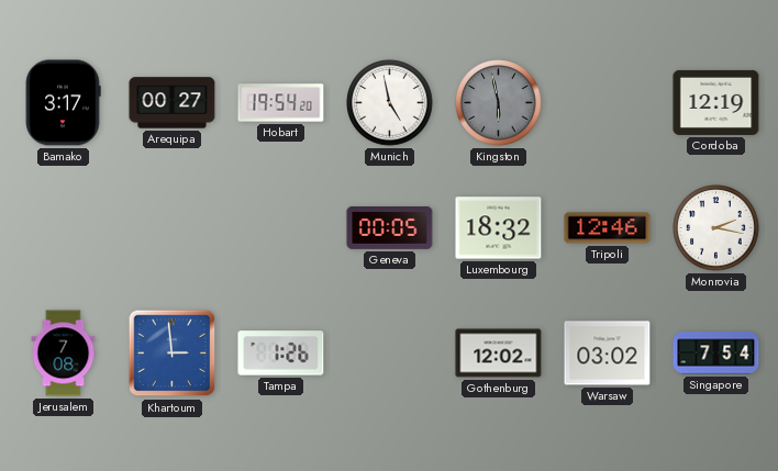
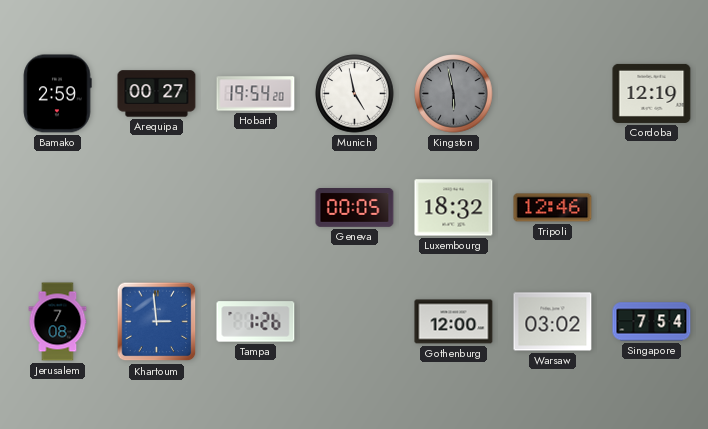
Bamako: 3:17 -> 2:59
Monrovia: 2:17 -> none
Gothenburg: 12:02 -> 12:00
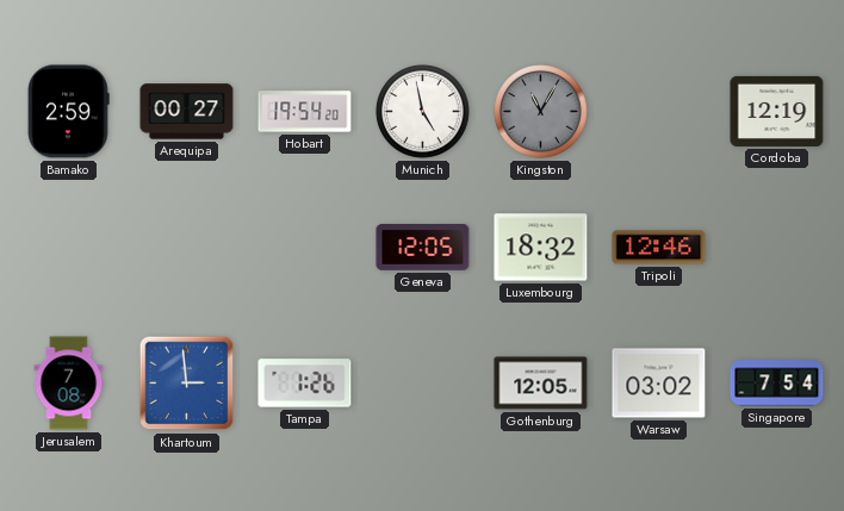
Kingston: 5:58 -> 11:05
Geneva: 00:05 -> 12:05
Gothenburg: 12:00 -> 12:05
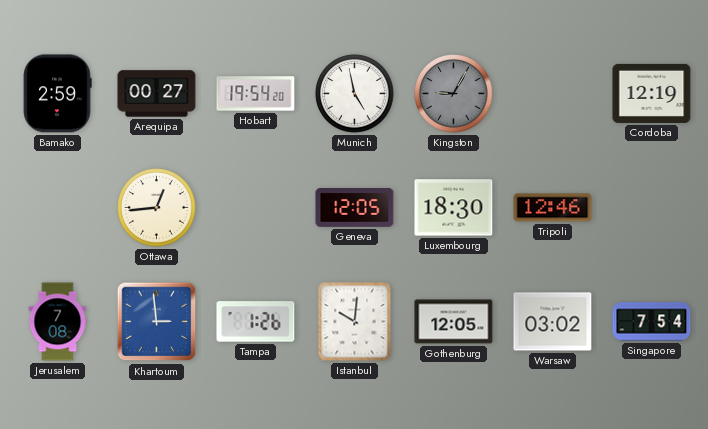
Kingston: 11:05 -> 9:05
Ottawa: none -> 12:44
Luxembourg: 18:32 -> 18:30
Istanbul: none -> 10:01
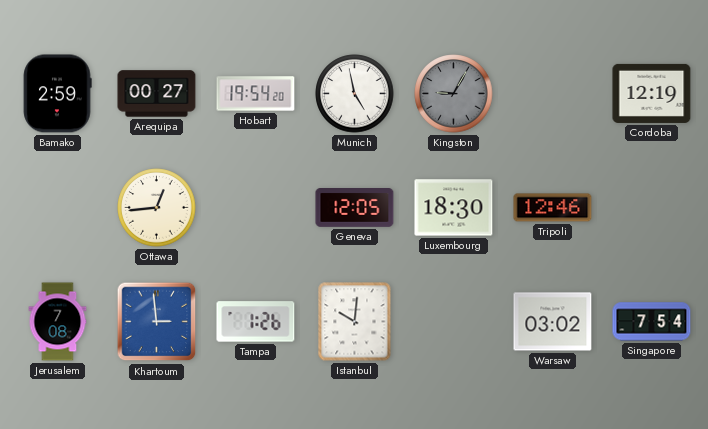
Gothenburg: 12:05 -> none
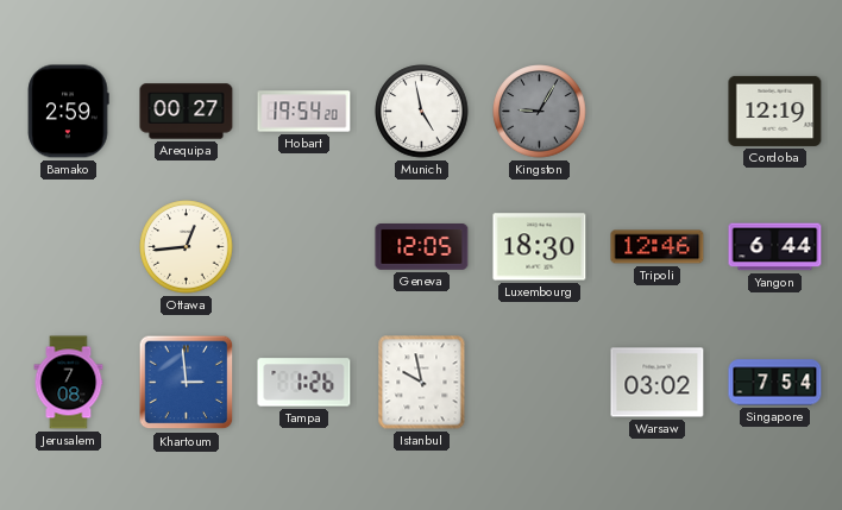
Yangon: none -> 6:44
Istanbul: 10:01 -> 9:58
